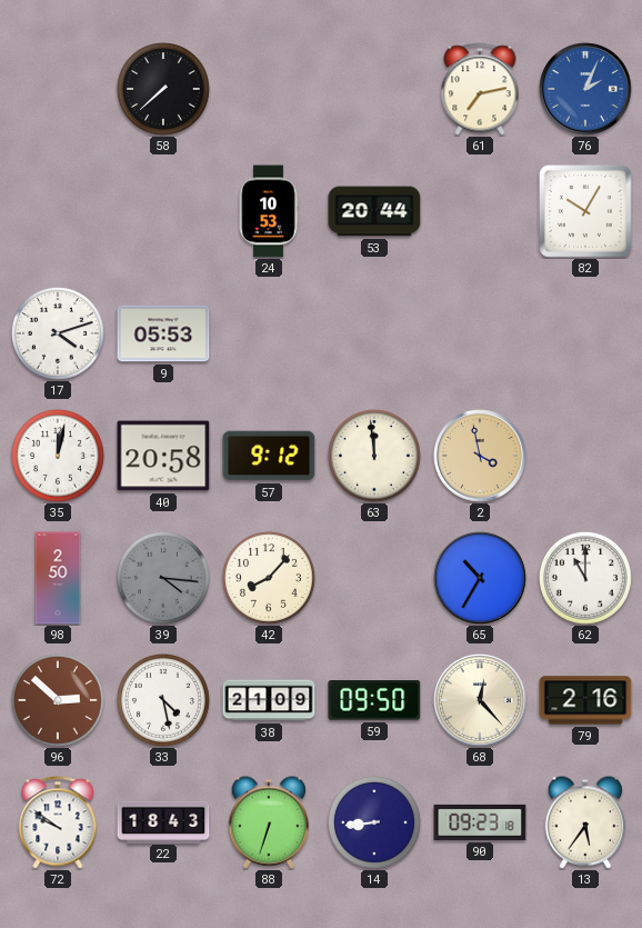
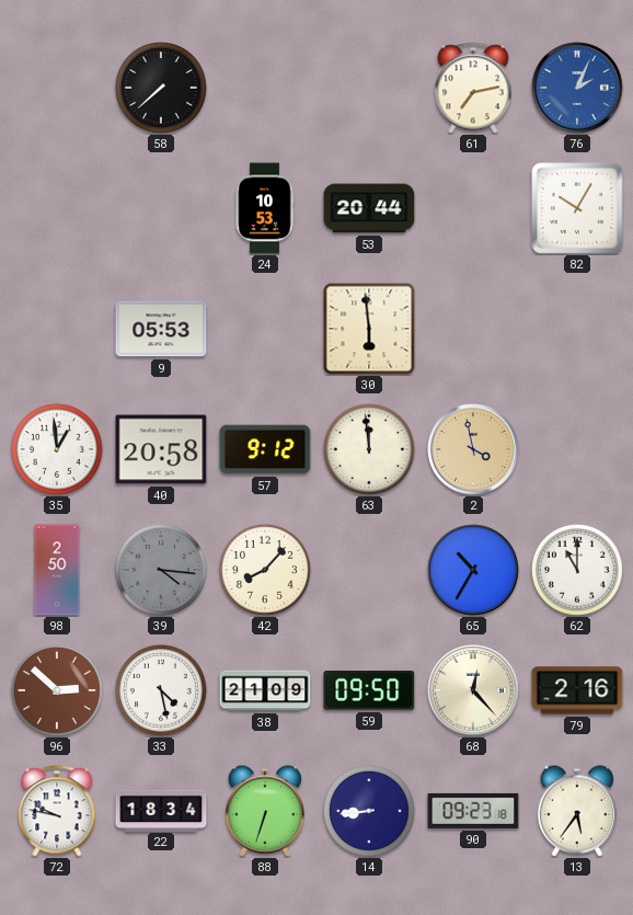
17: 4:12 -> none
30: none -> 5:59
35: 12:02 -> 12:59
72: 9:51 -> 9:47
22: 18:43 -> 18:34
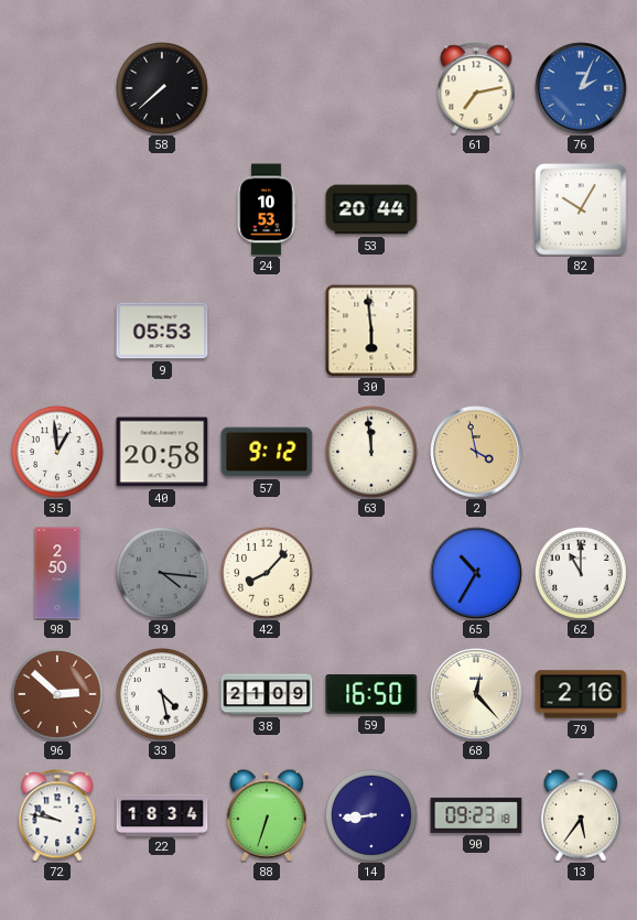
59: 09:50 -> 16:50
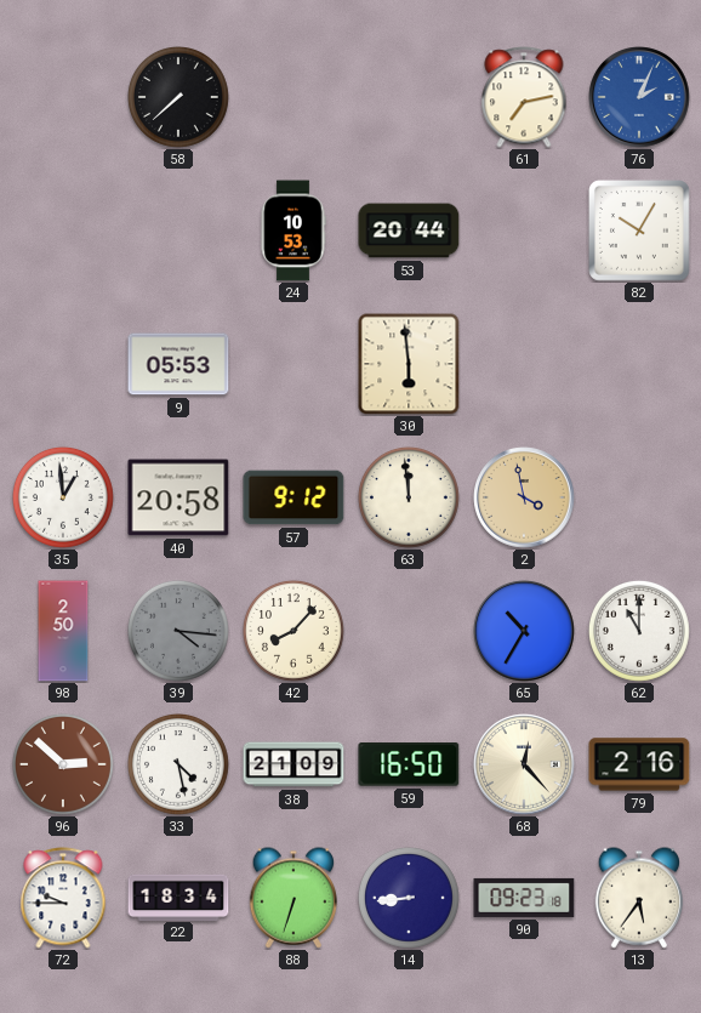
72: 9:47 -> 9:45
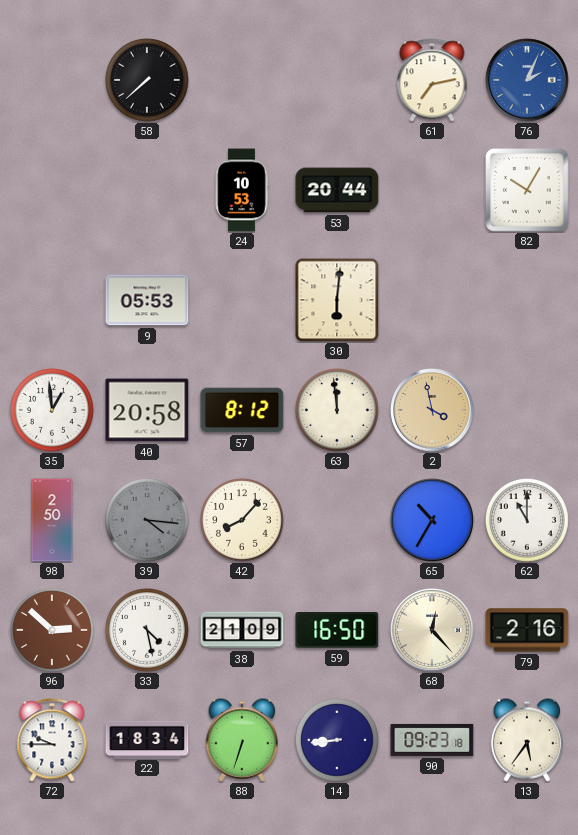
30: 5:59 -> 6:01
57: 9:12 -> 8:12
